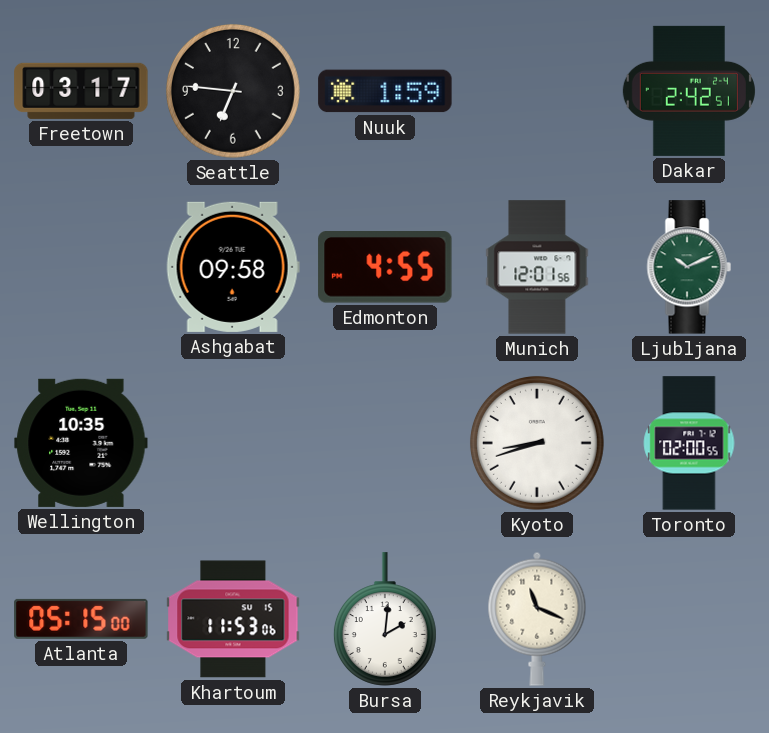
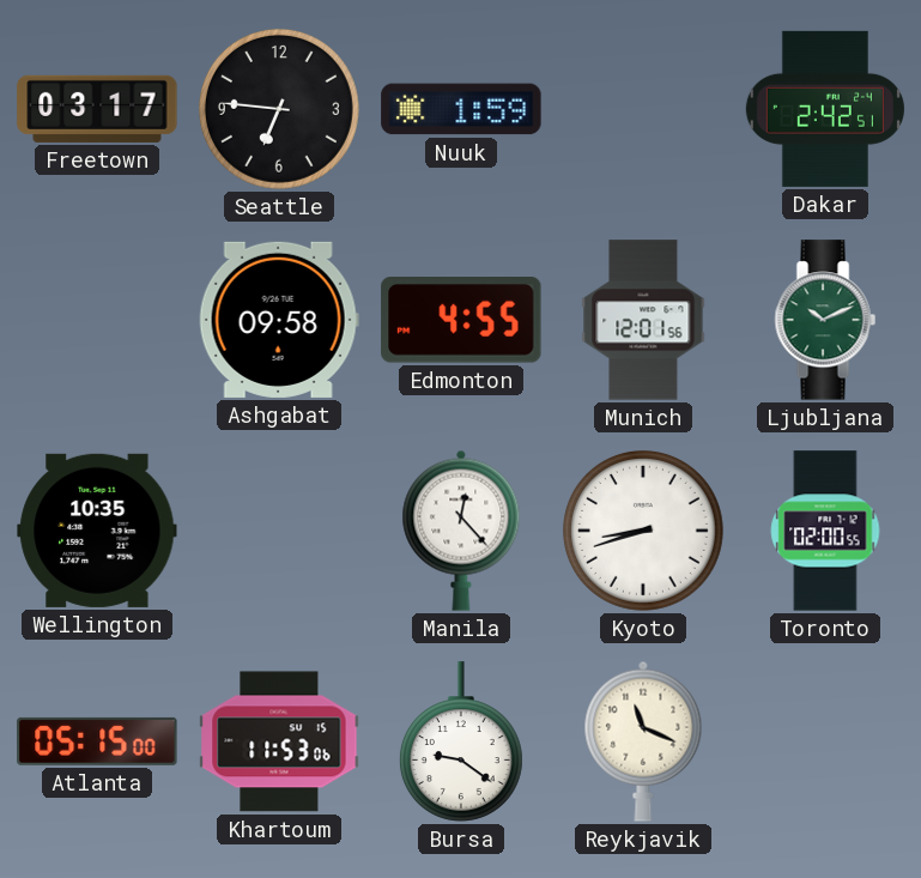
Manila: none -> 12:23
Bursa: 2:01 -> 9:21
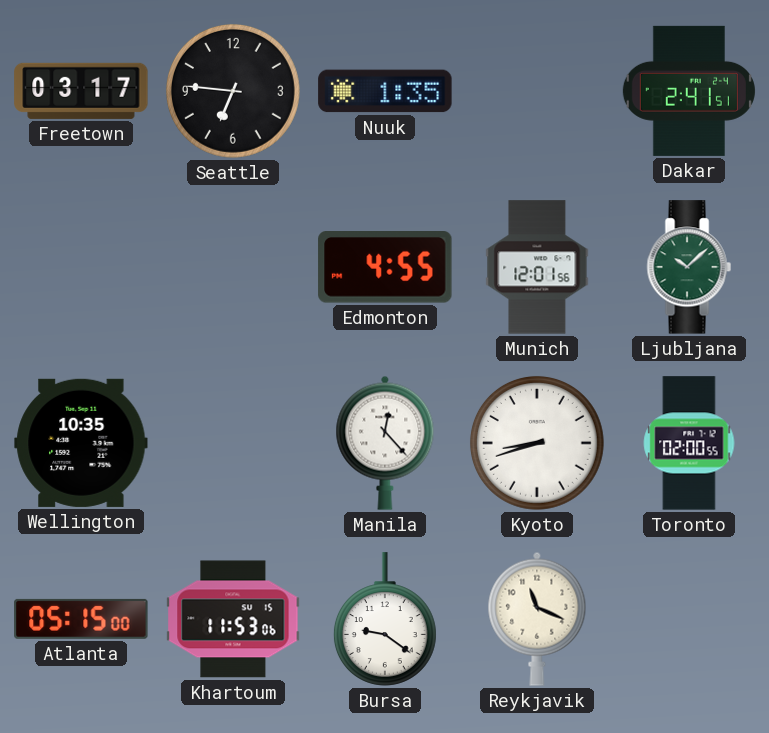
Nuuk: 1:59 -> 1:35
Dakar: 2:42 -> 2:41
Ashgabat: 09:58 -> none
Ljubljana: 10:11 -> 10:08
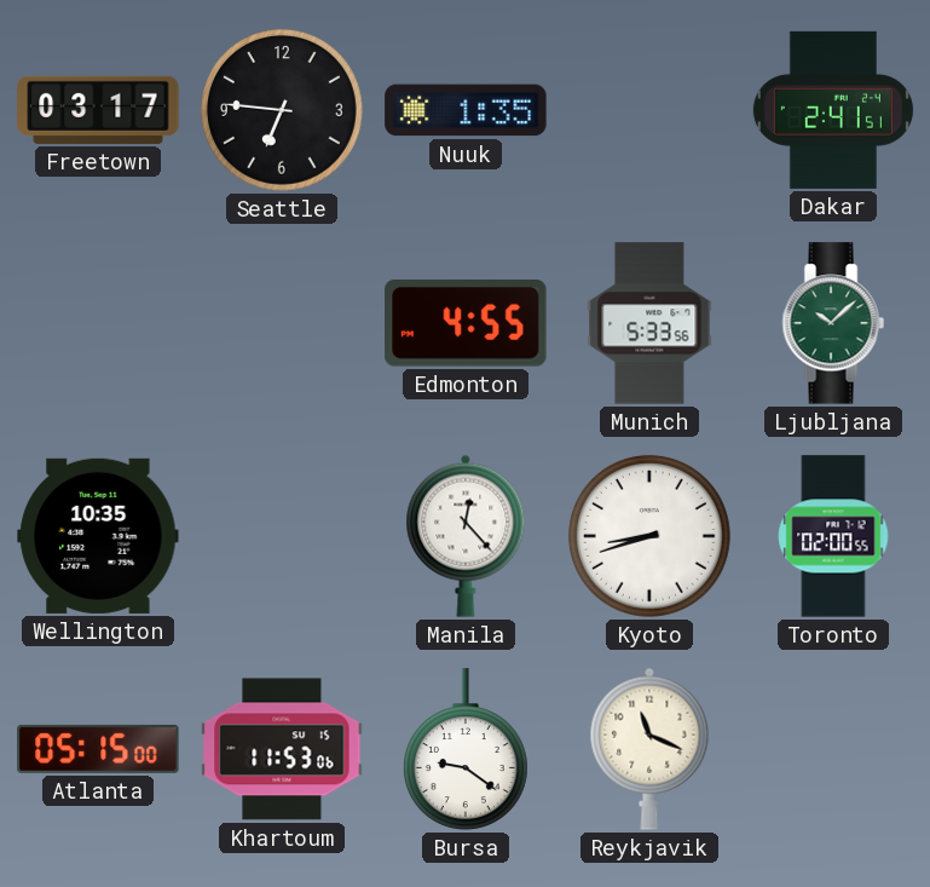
Munich: 12:01 -> 5:33
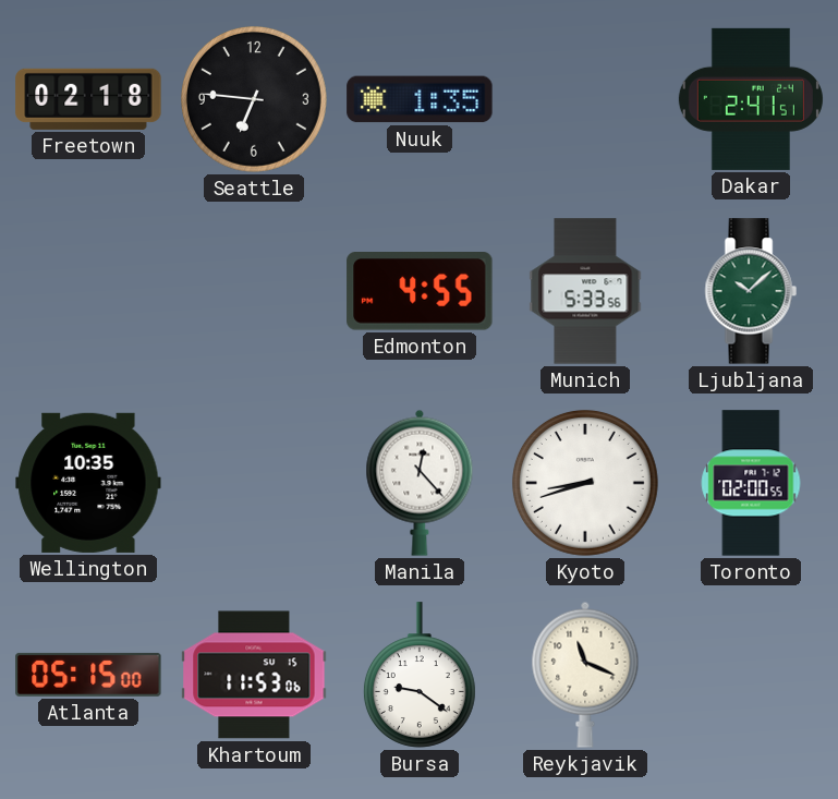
Freetown: 03:17 -> 02:18
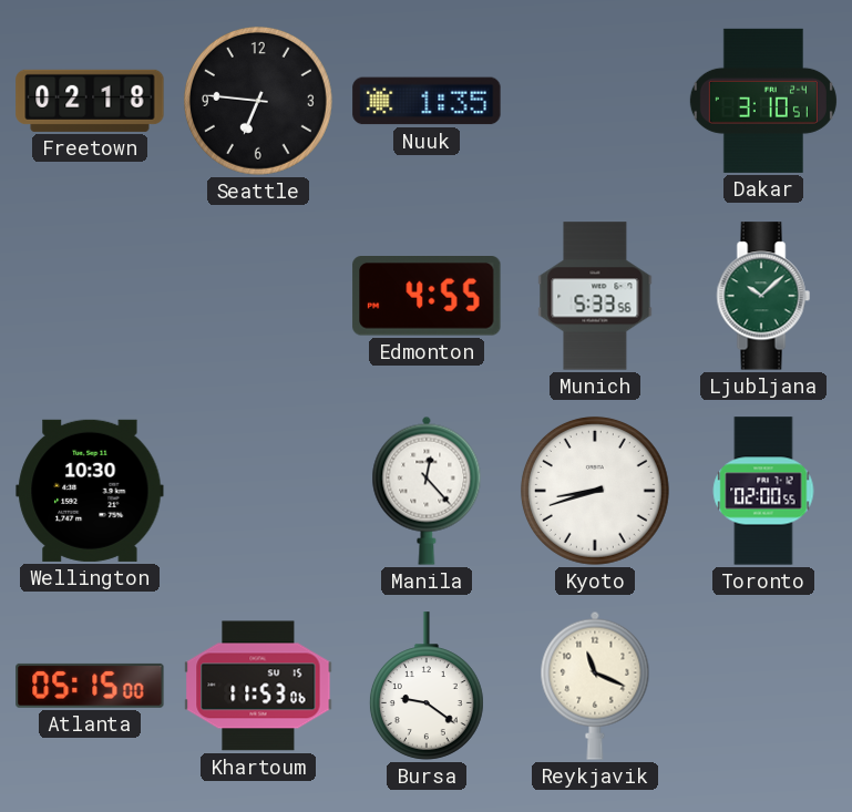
Dakar: 2:41 -> 3:10
Wellington: 10:35 -> 10:30
